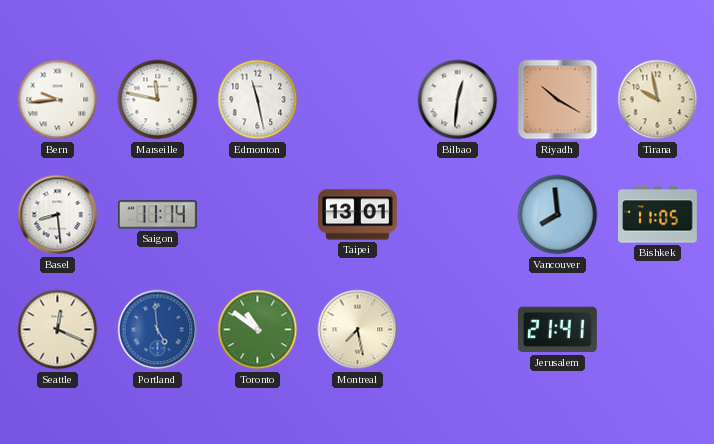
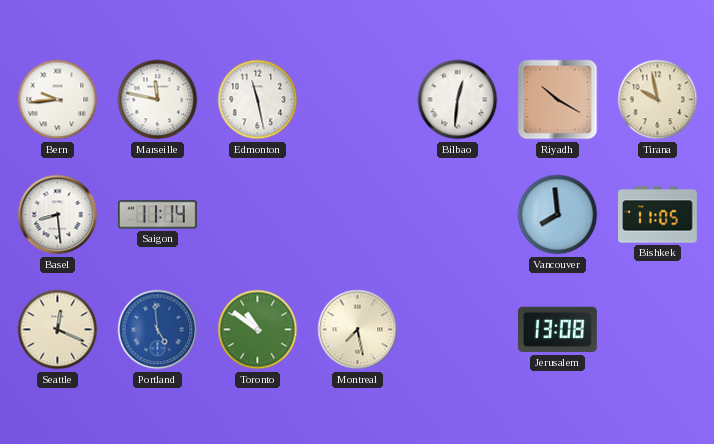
Taipei: 13:01 -> none
Jerusalem: 21:41 -> 13:08
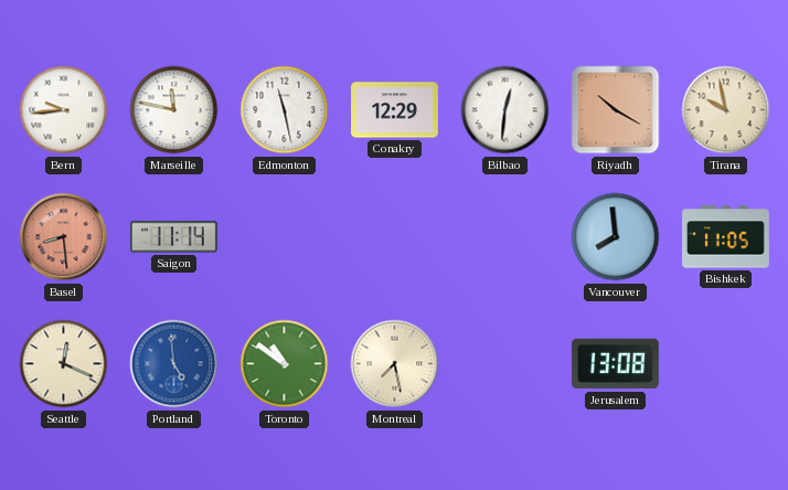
Conakry: none -> 12:29
Basel dial: white -> salmon
